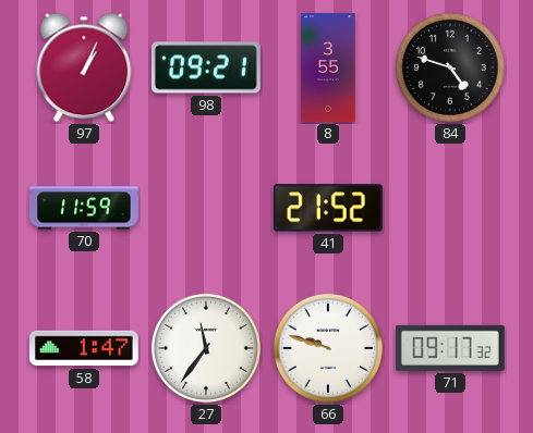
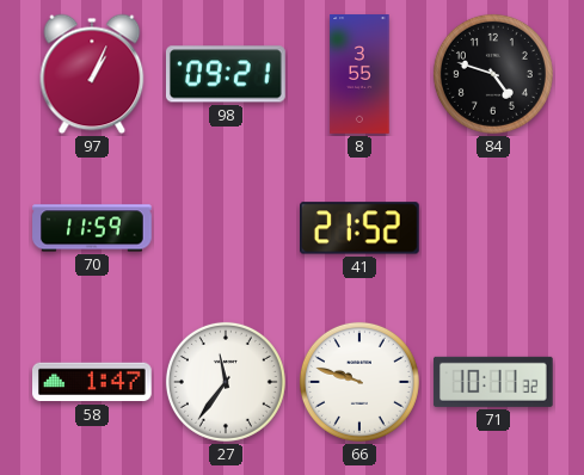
71: 09:17 -> 10:11
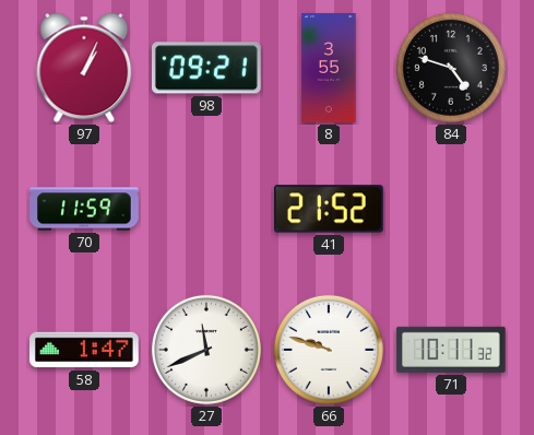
27: 11:36 -> 11:41
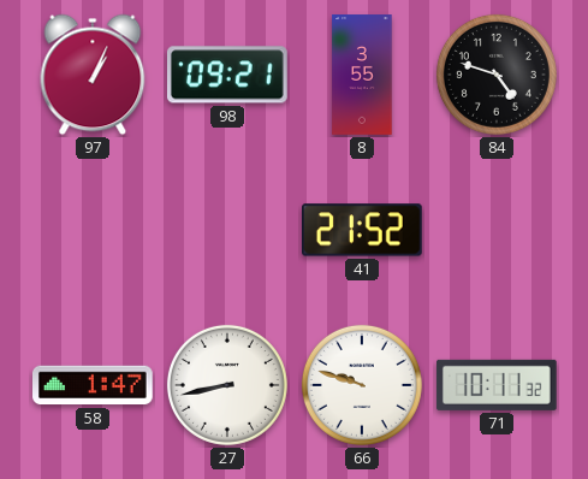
70: 11:59 -> none
27: 11:41 -> 8:43
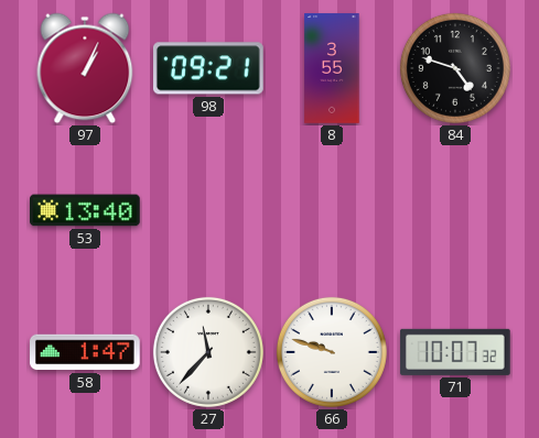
53: none -> 13:40
41: 21:52 -> none
27: 8:43 -> 11:37
71: 10:11 -> 10:07
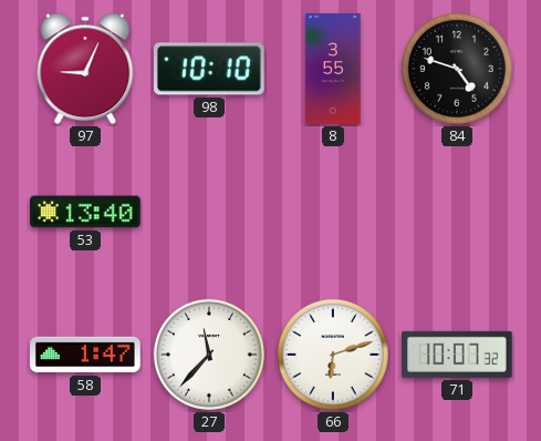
97: 1:04 -> 9:04
98: 09:21 -> 10:10
66: 9:48 -> 6:12
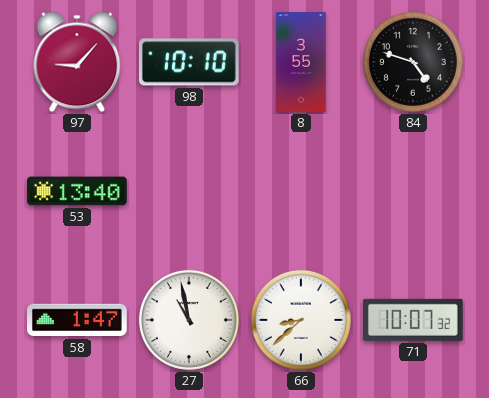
97: 9:04 -> 9:07
27: 11:37 -> 10:58
66: 6:12 -> 8:38
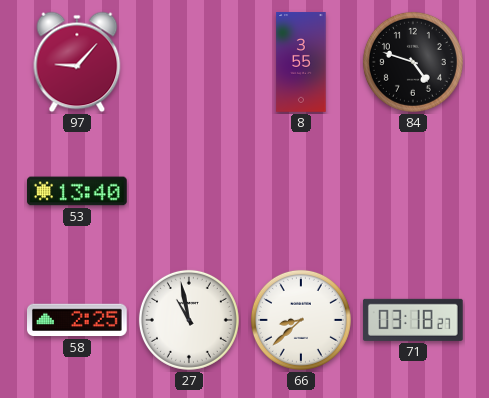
98: 10:10 -> none
58: 1:47 -> 2:25
71: 10:07 -> 03:18
